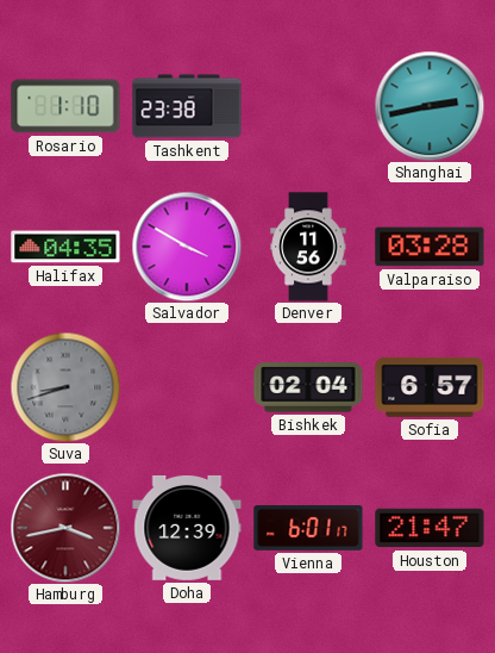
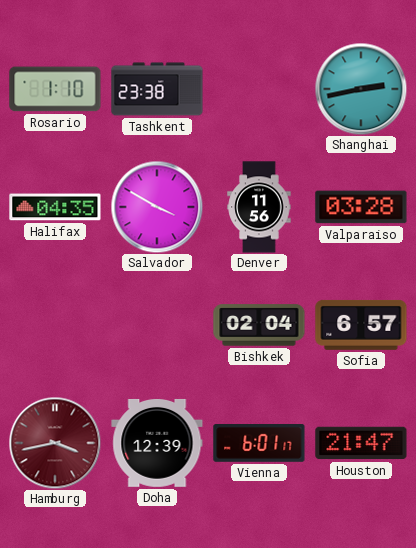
Suva: 8:42 -> none
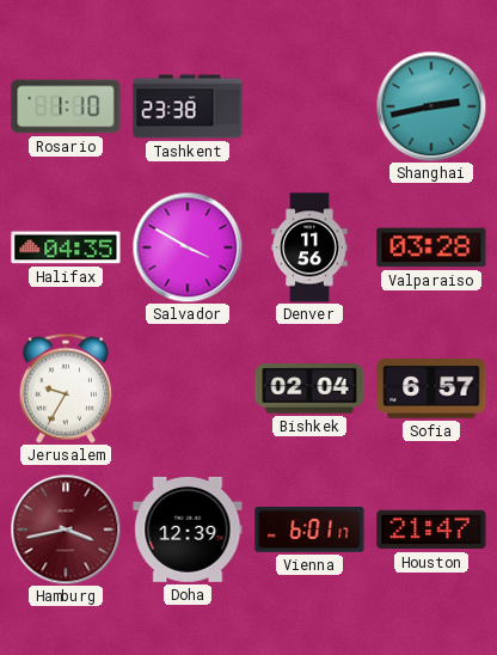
Jerusalem: none -> 9:35
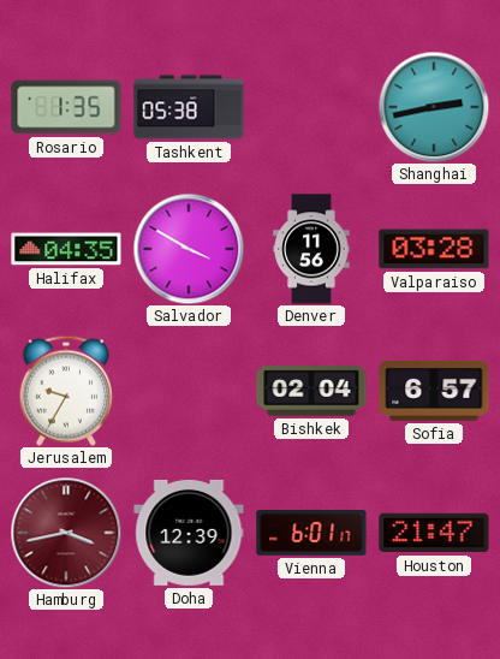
Rosario: 1:10 -> 1:35
Tashkent: 23:38 -> 05:38
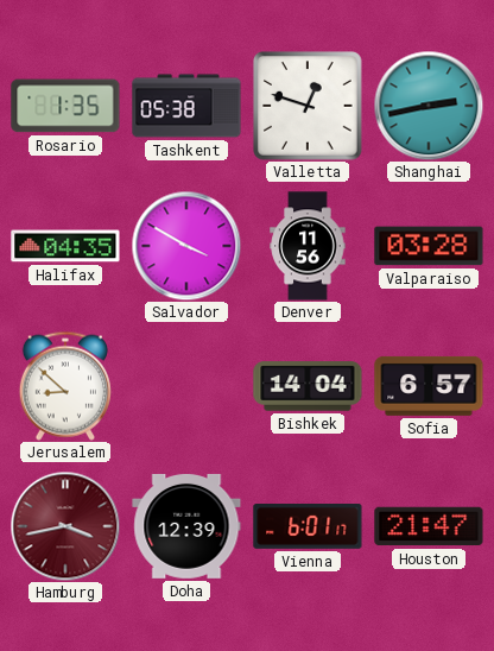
Valletta: none -> 12:48
Jerusalem: 9:35 -> 8:52
Bishkek: 02:04 -> 14:04
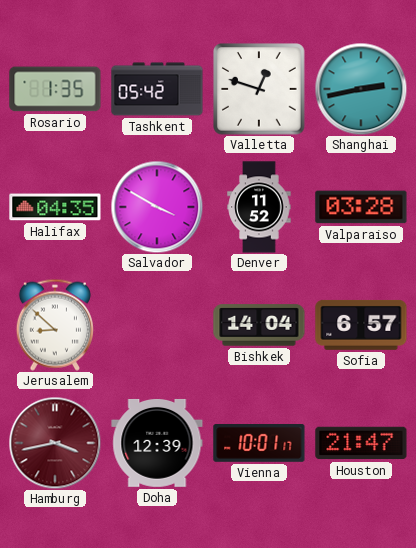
Tashkent: 05:38 -> 05:42
Denver: 11:56 -> 11:52
Vienna: 6:01 -> 10:01
